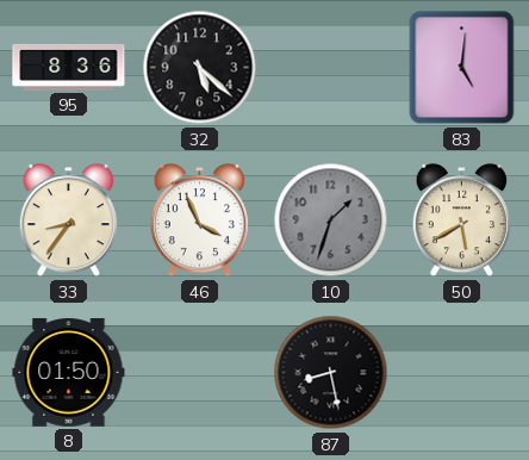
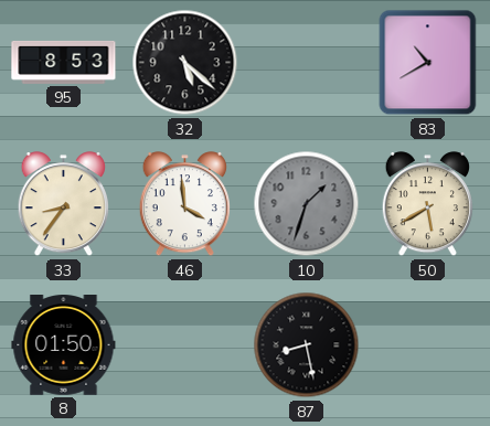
95: 8:36 -> 8:53
83: 5:01 -> 10:40
46: 3:56 -> 3:59
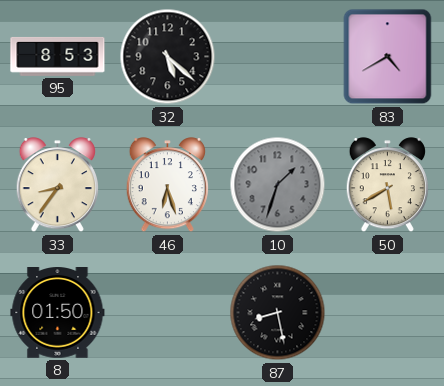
83: 10:40 -> 4:40
46: 3:59 -> 6:27
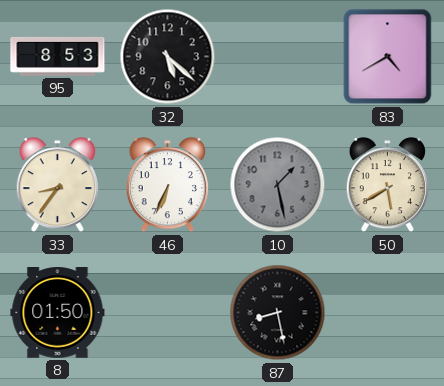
46: 6:27 -> 6:34
10: 1:33 -> 1:28
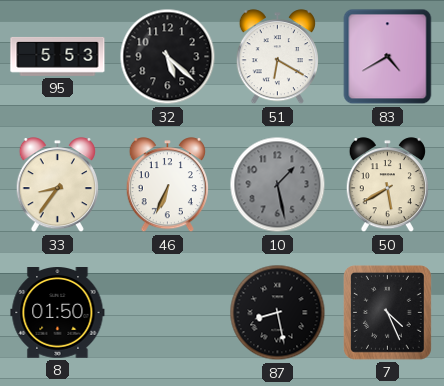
95: 8:53 -> 5:53
51: none -> 6:20
7: none -> 4:26
